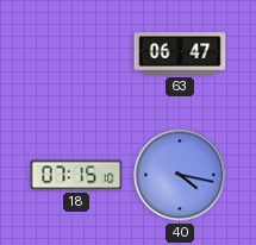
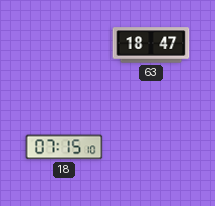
63: 06:47 -> 18:47
40: 4:17 -> none
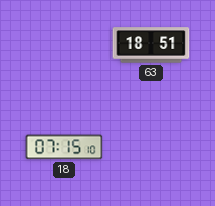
63: 18:47 -> 18:51
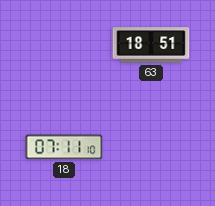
18: 07:15 -> 07:11
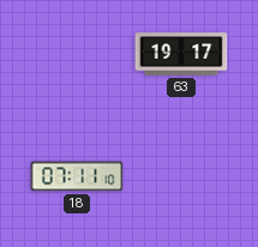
63: 18:51 -> 19:17
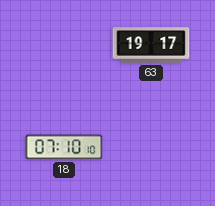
18: 07:11 -> 07:10
